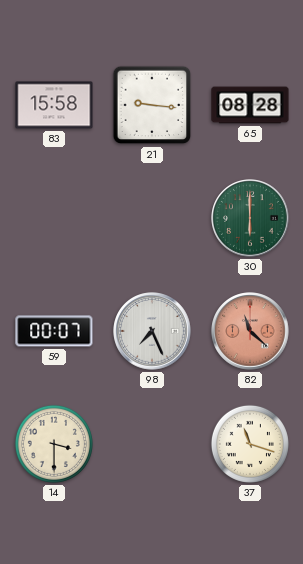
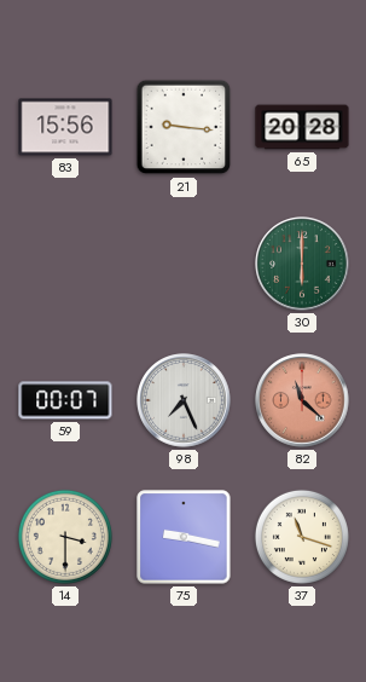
83: 15:58 -> 15:56
65: 08:28 -> 20:28
75: none -> 9:17
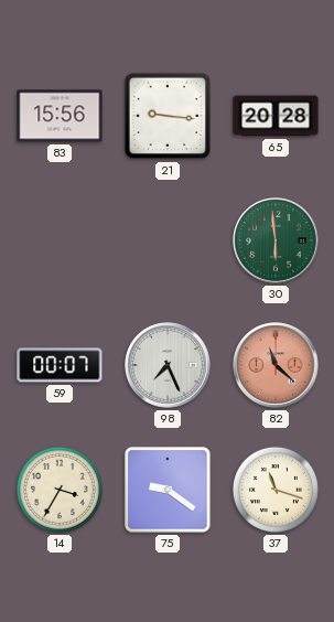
30: 6:00 -> 5:59
14: 3:30 -> 3:35
75: 9:17 -> 9:21
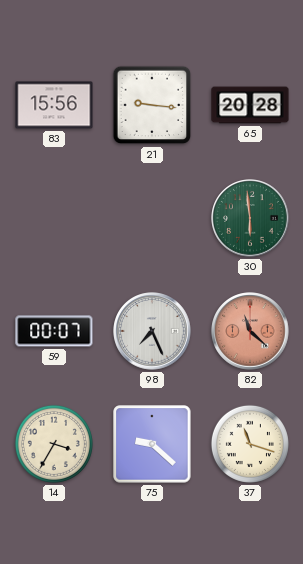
75: 9:21 -> 9:22
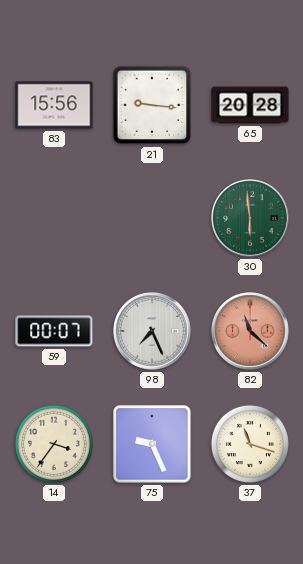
14: 3:35 -> 3:36
75: 9:22 -> 9:26
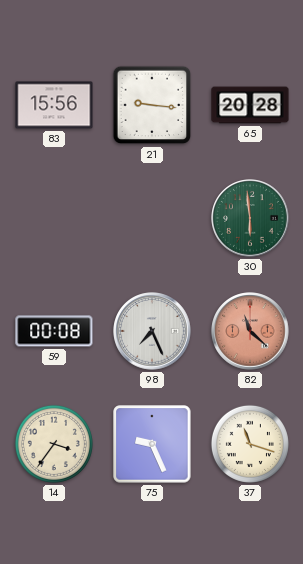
59: 00:07 -> 00:08
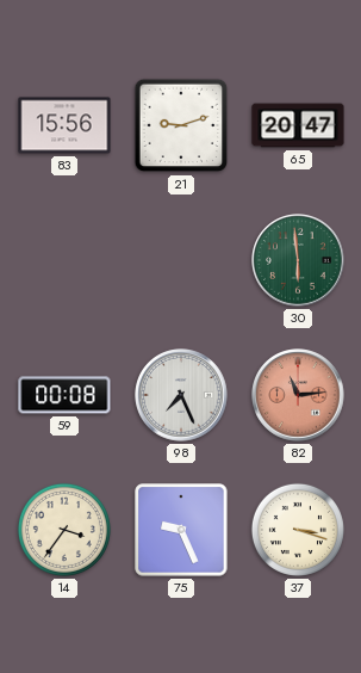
21: 9:16 -> 9:12
65: 20:28 -> 20:47
82: 11:22 -> 11:14
37: 11:18 -> 3:18
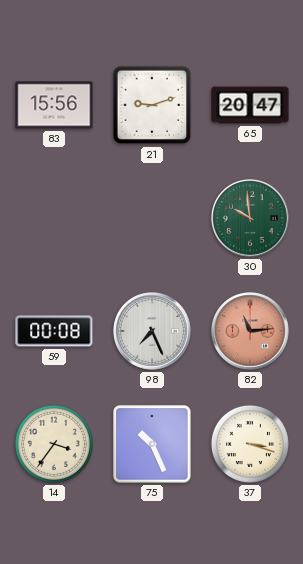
30: 5:59 -> 9:59
75: 9:26 -> 10:26
